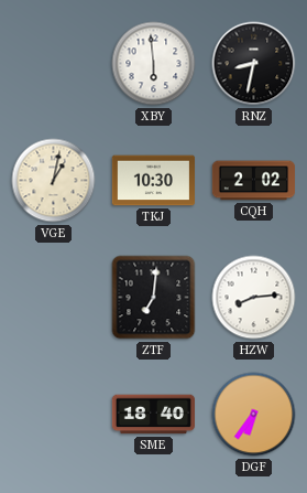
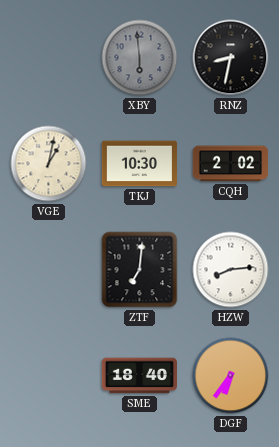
XBY dial: white -> grey
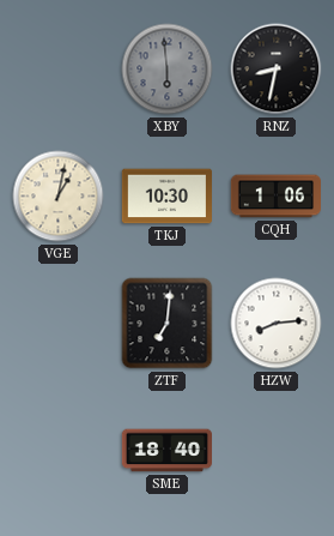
CQH: 2:02 -> 1:06
DGF: 6:36 -> none
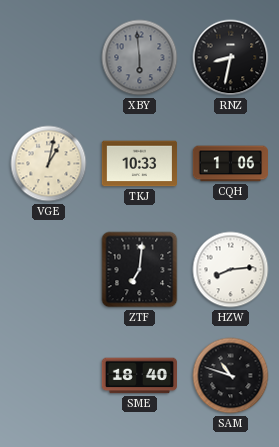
TKJ: 10:30 -> 10:33
SAM: none -> 10:48
